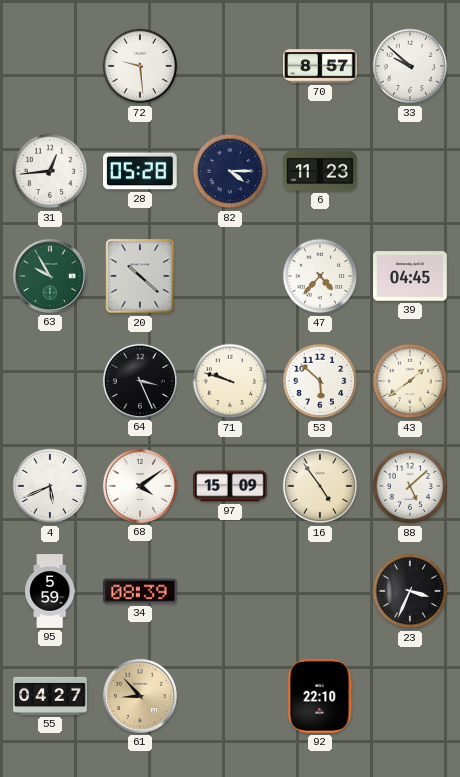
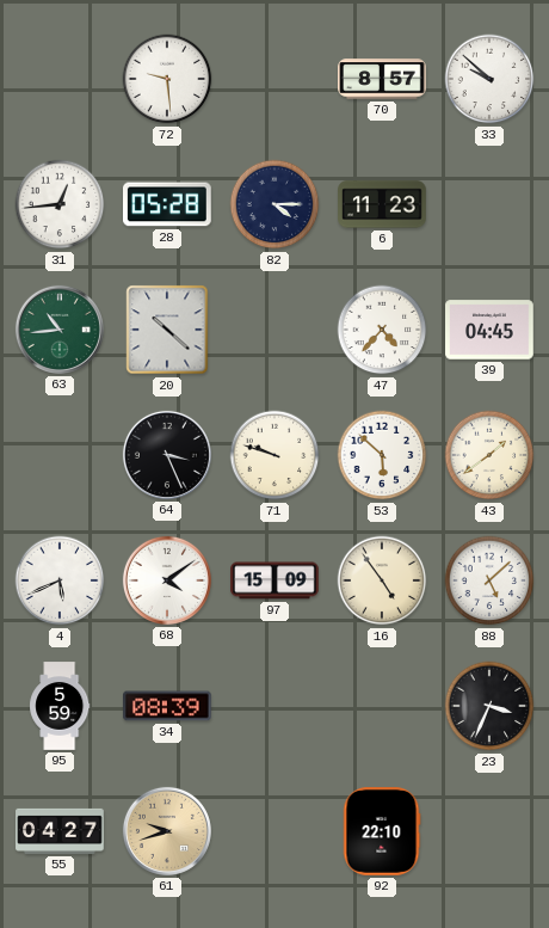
63: 9:55 -> 10:44
61: 8:53 -> 9:42
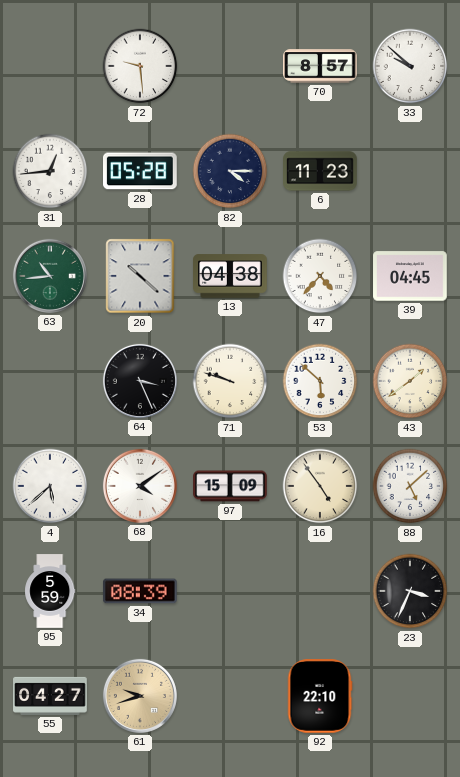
13: none -> 04:38
4: 5:41 -> 5:38
